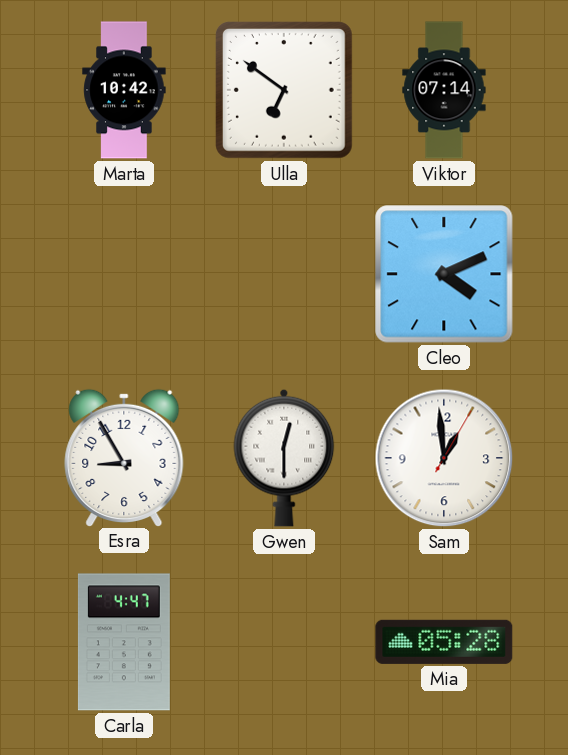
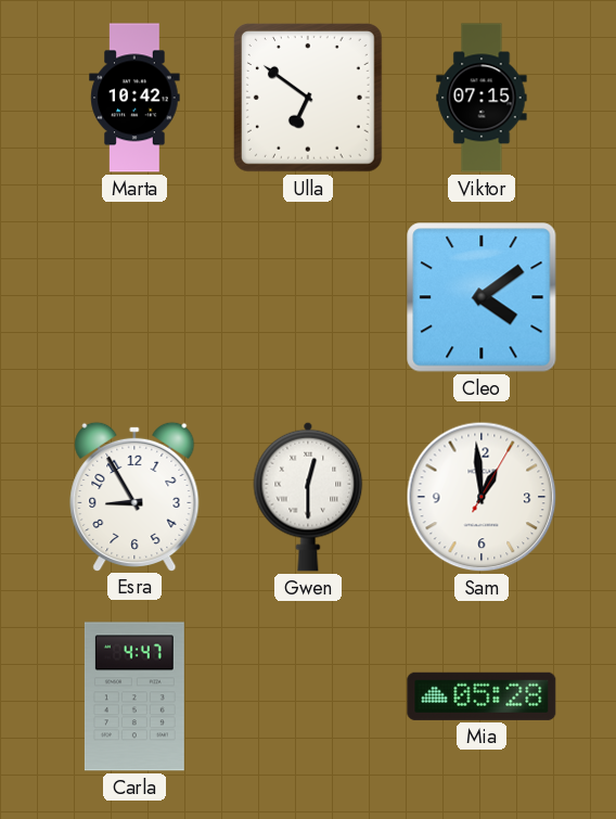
Viktor: 07:14 -> 07:15
Cleo: 4:11 -> 4:09
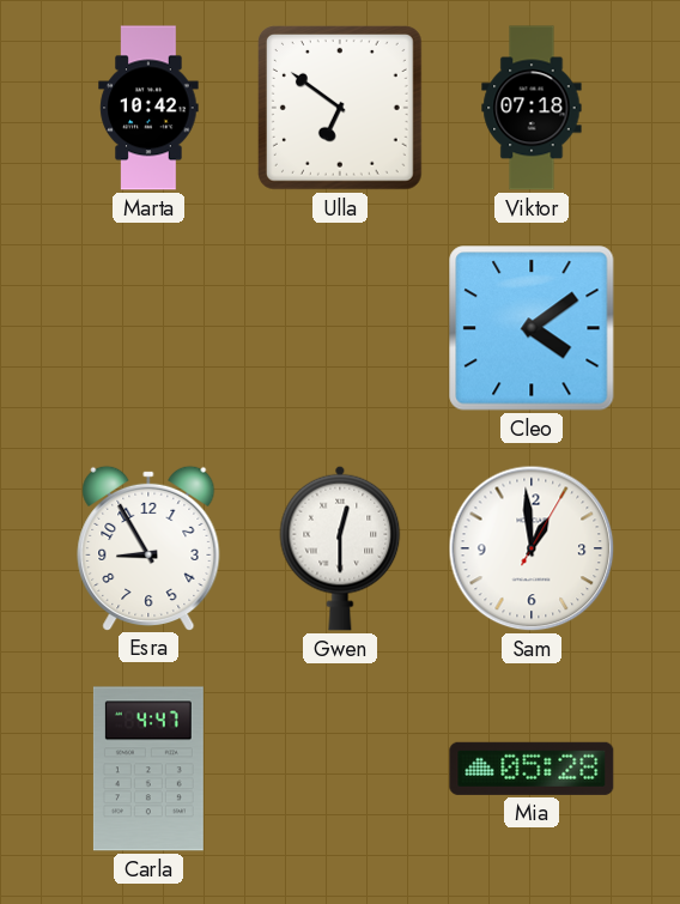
Viktor: 07:15 -> 07:18
